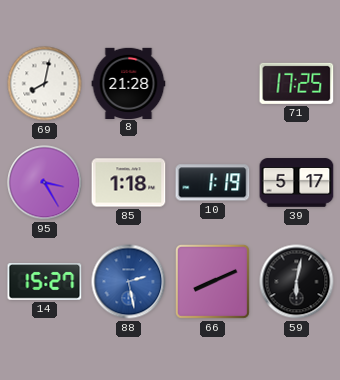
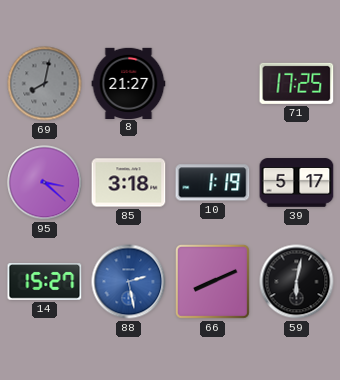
69 dial: white -> grey
8: 21:28 -> 21:27
95: 3:25 -> 3:22
85: 1:18 -> 3:18
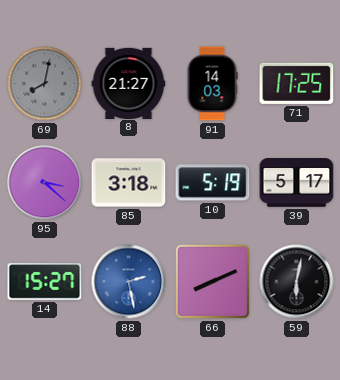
91: none -> 14:03
10: 1:19 -> 5:19
